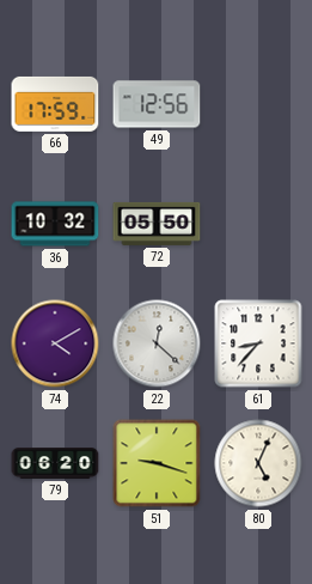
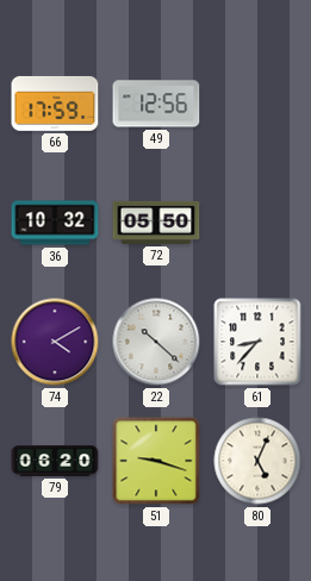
22: 12:22 -> 10:22
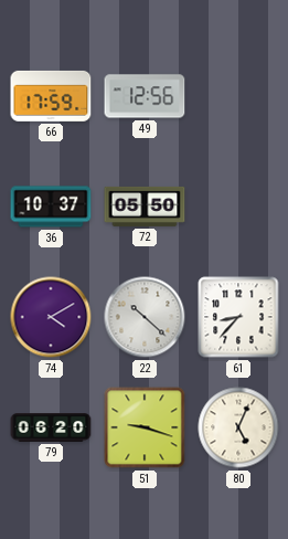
36: 10:32 -> 10:37
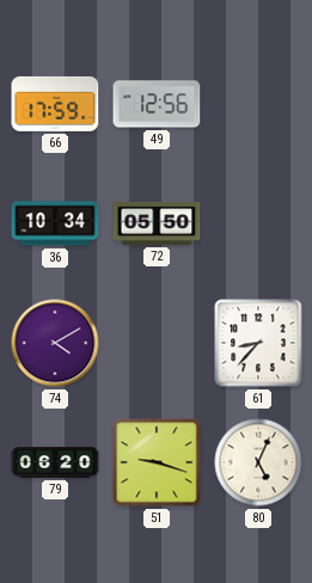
36: 10:37 -> 10:34
22: 10:22 -> none
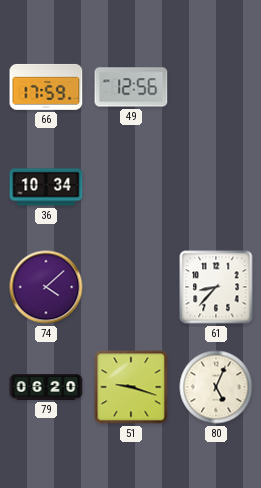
72: 05:50 -> none
74: 4:10 -> 4:08
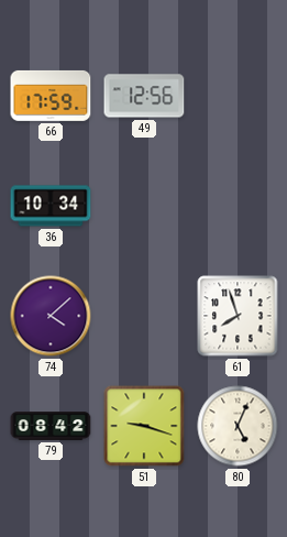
61: 8:37 -> 7:57
79: 06:20 -> 08:42
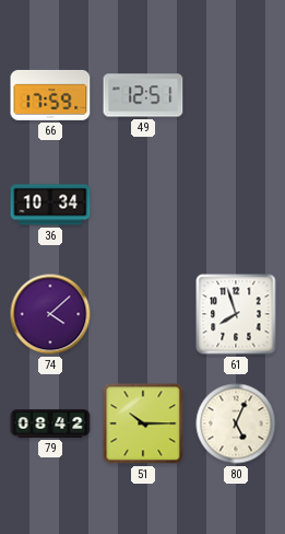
49: 12:56 -> 12:51
51: 9:18 -> 10:15
